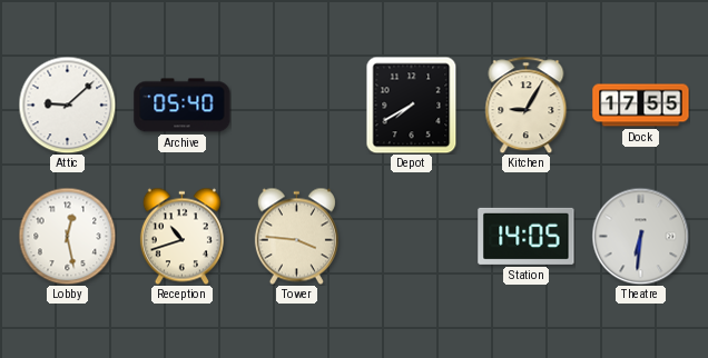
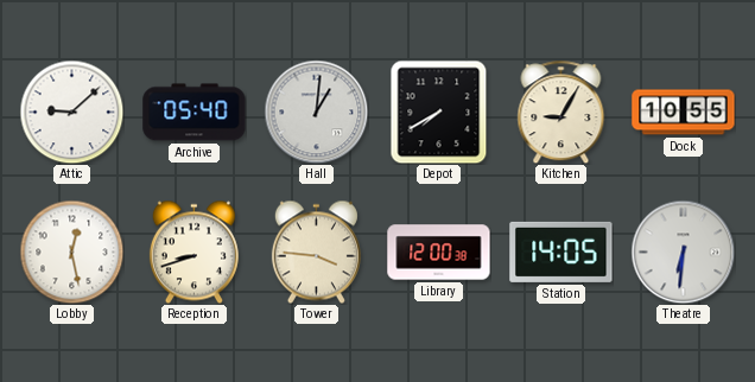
Hall: none -> 1:01
Dock: 17:55 -> 10:55
Reception: 10:42 -> 8:42
Library: none -> 12:00
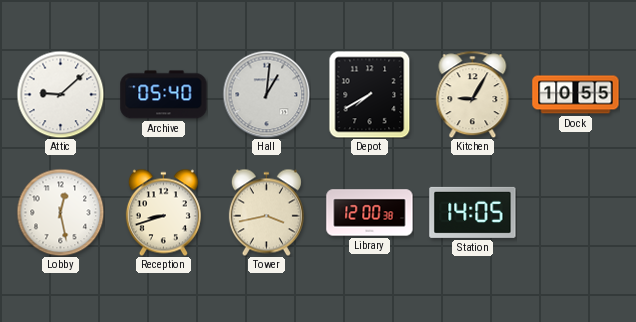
Tower: 3:46 -> 3:43
Theatre: 6:31 -> none
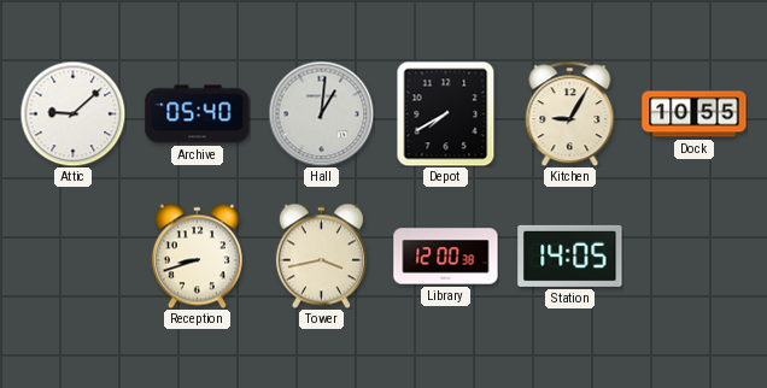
Lobby: 12:28 -> none
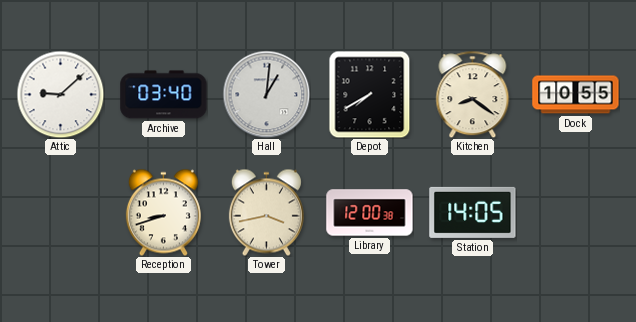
Archive: 05:40 -> 03:40
Kitchen: 9:05 -> 8:21
